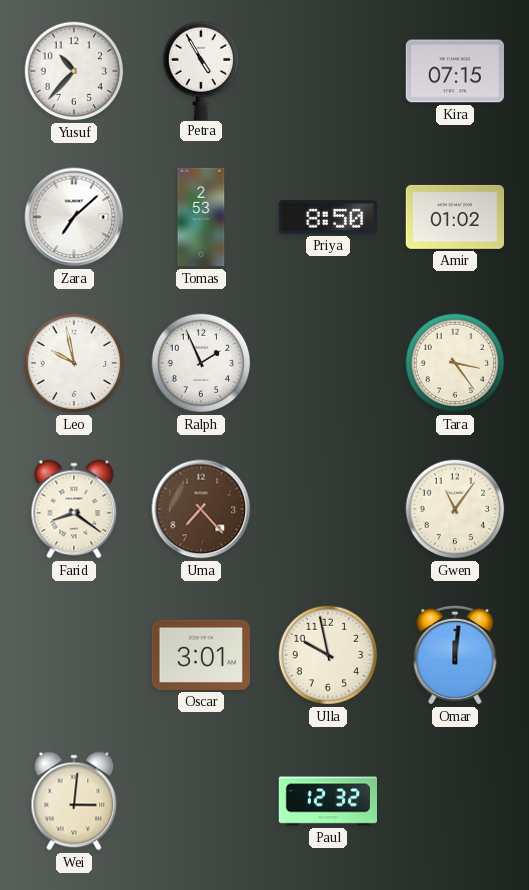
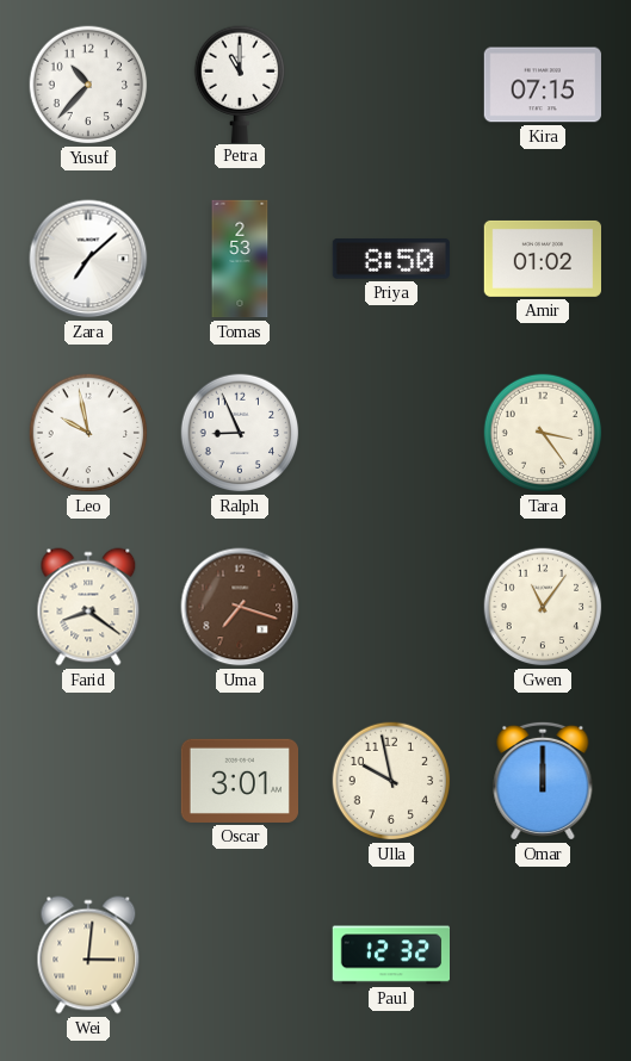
Petra: 4:55 -> 11:00
Ralph: 1:56 -> 8:56
Uma: 7:23 -> 7:18
Omar: 12:01 -> 12:00
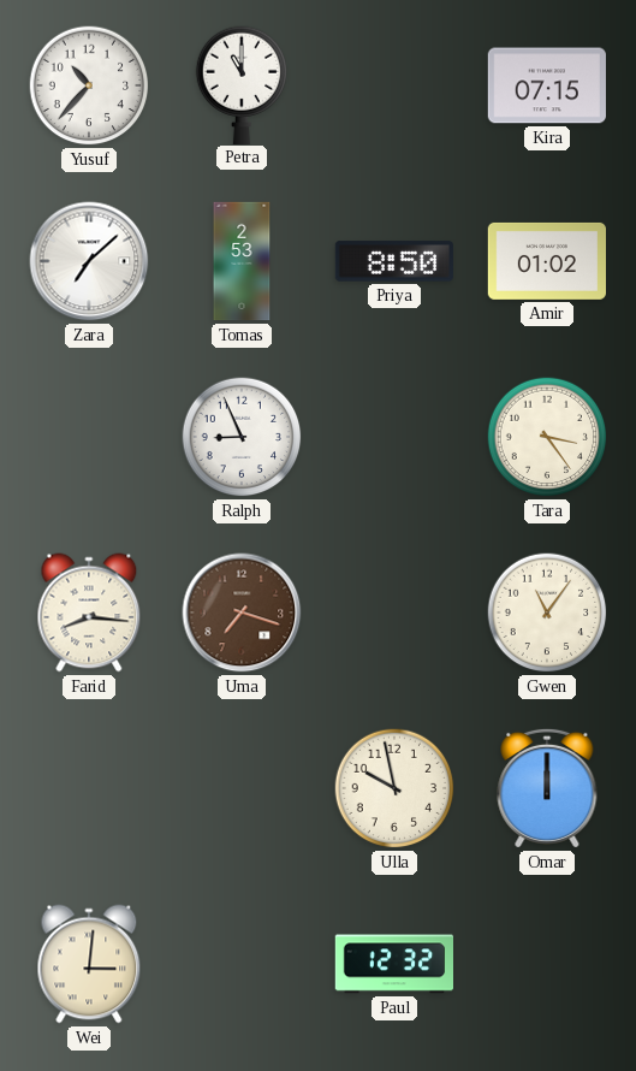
Leo: 9:58 -> none
Farid: 8:21 -> 8:16
Oscar: 3:01 -> none
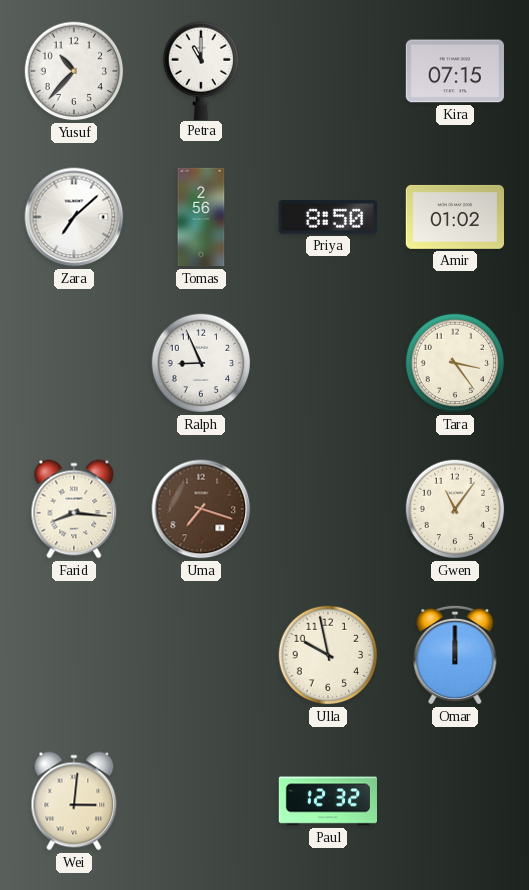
Tomas: 2:53 -> 2:56
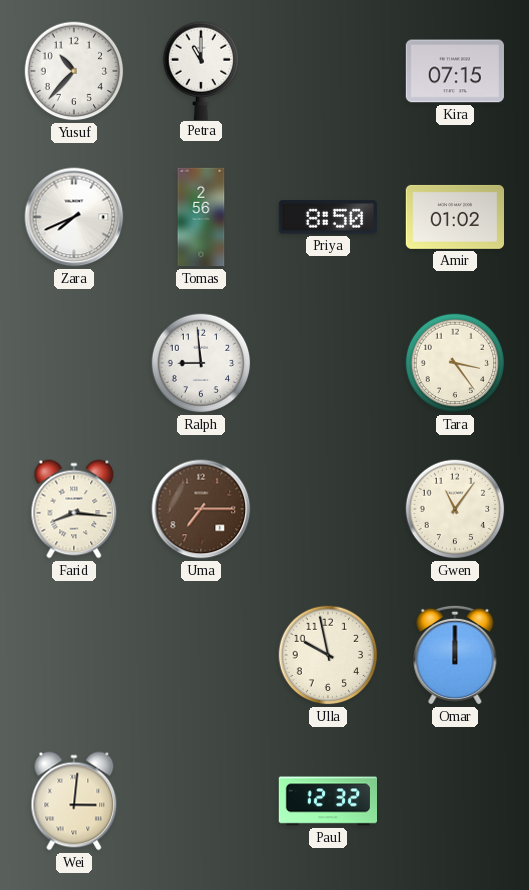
Zara: 7:08 -> 7:41
Ralph: 8:56 -> 8:59
Uma: 7:18 -> 7:15
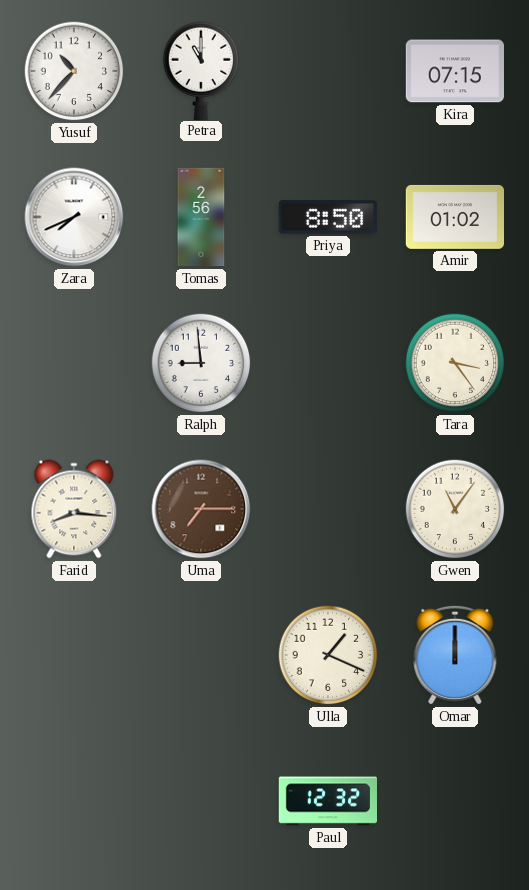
Ulla: 9:58 -> 1:19
Wei: 3:01 -> none
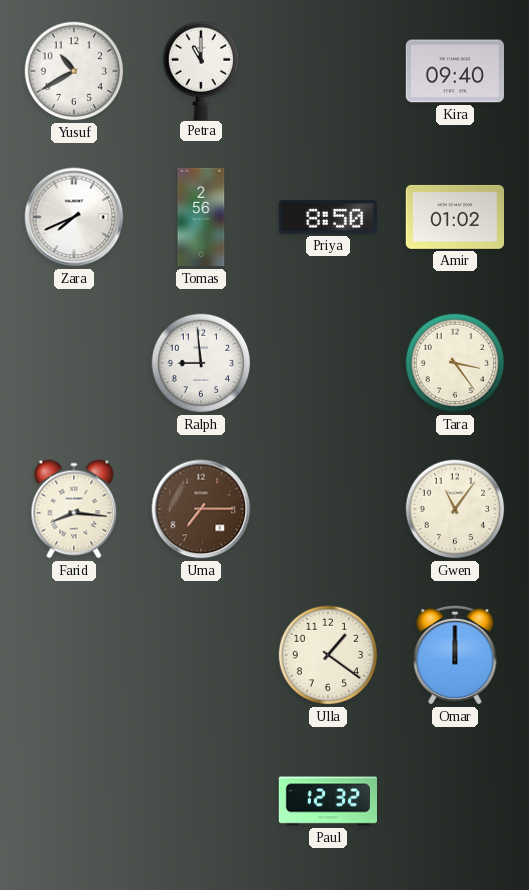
Yusuf: 10:37 -> 10:40
Kira: 07:15 -> 09:40
Ulla: 1:19 -> 1:21
